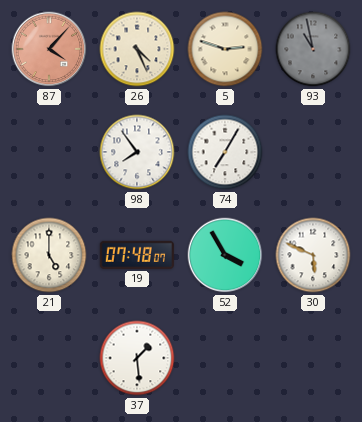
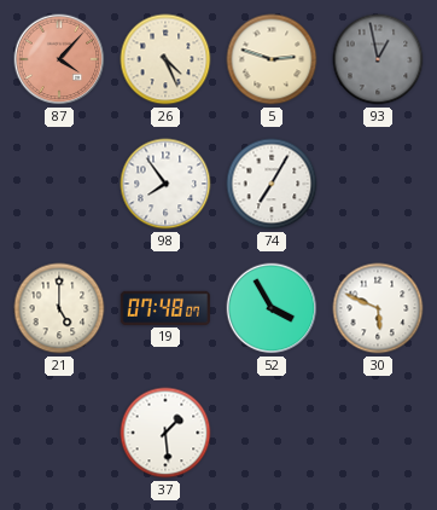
93: 10:58 -> 12:58
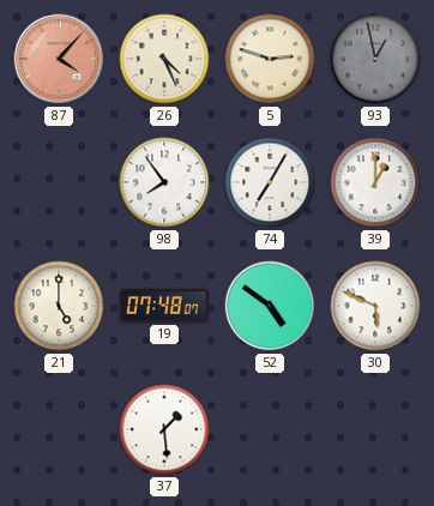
39: none -> 1:00
52: 3:55 -> 4:51
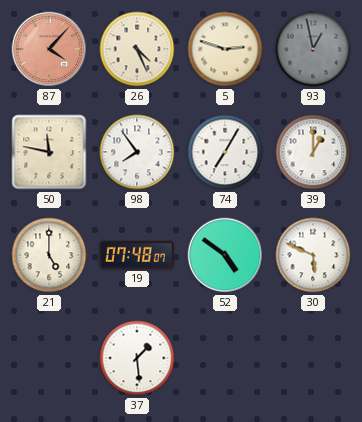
50: none -> 11:47
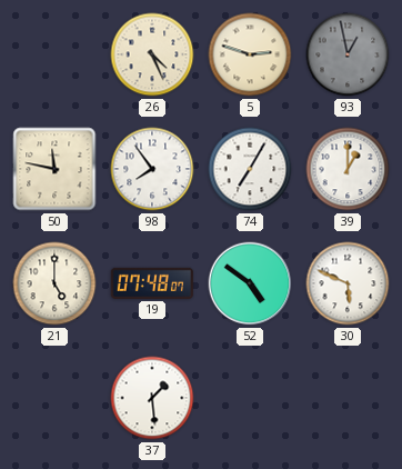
87: 4:07 -> none
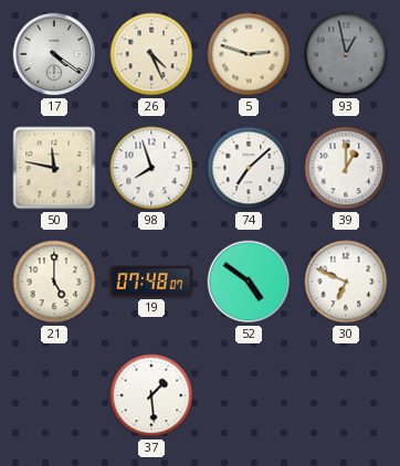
17: none -> 4:21
98: 7:54 -> 7:57
74: 7:05 -> 7:08
30: 5:49 -> 6:49
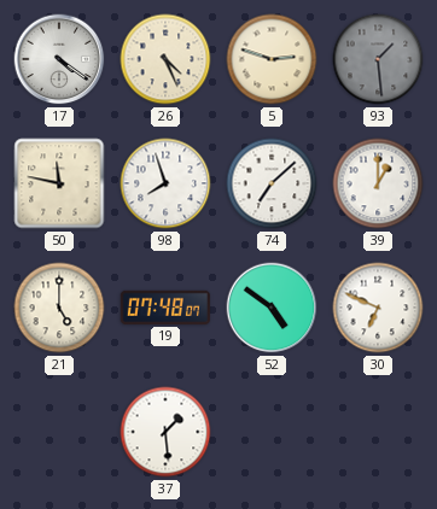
93: 12:58 -> 1:29
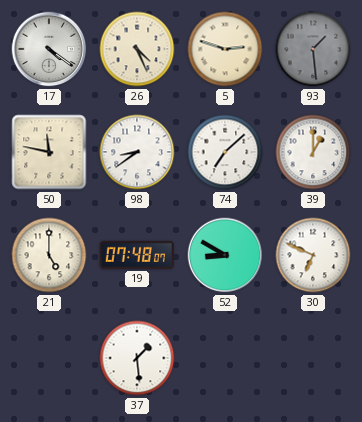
98: 7:57 -> 8:39
52: 4:51 -> 8:50
